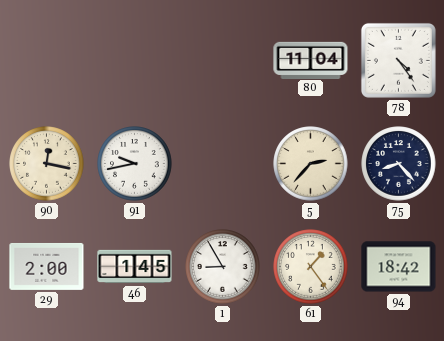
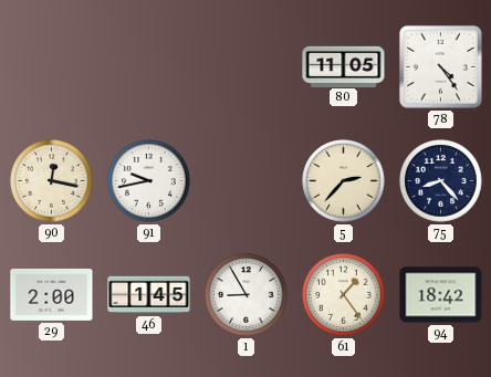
80: 11:04 -> 11:05
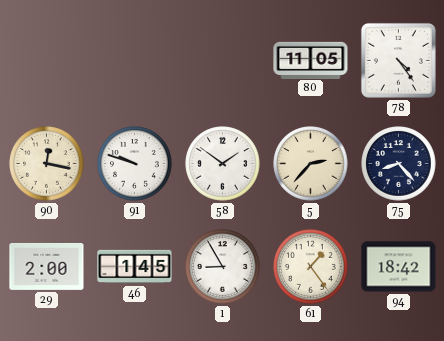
91: 9:43 -> 9:48
58: none -> 1:51
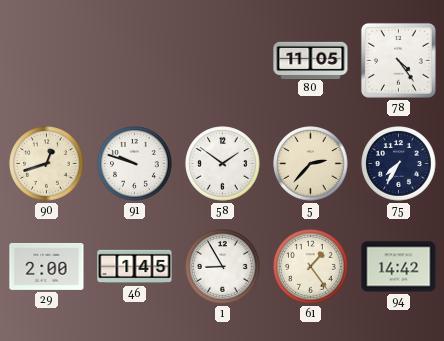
90: 12:17 -> 12:42
75: 8:23 -> 7:35
94: 18:42 -> 14:42
